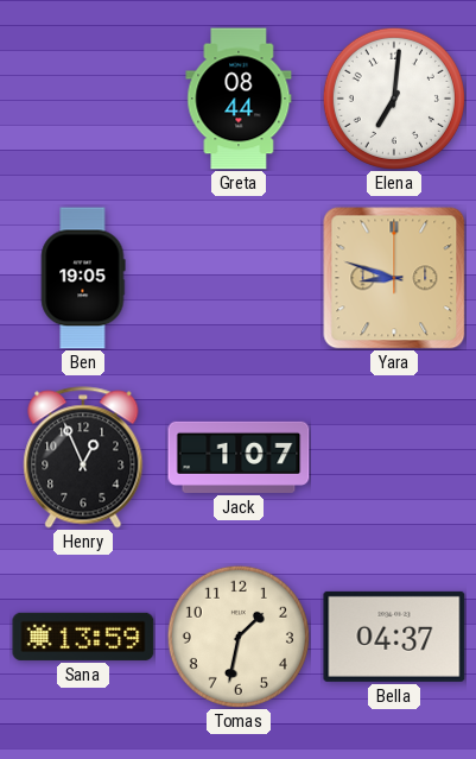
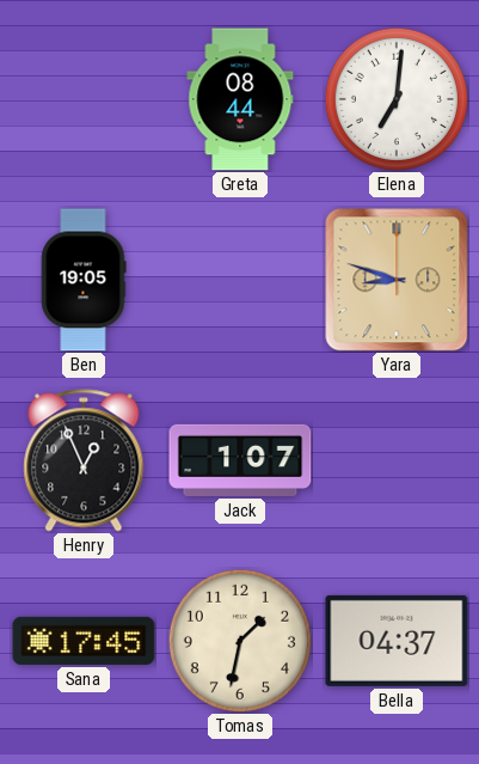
Sana: 13:59 -> 17:45
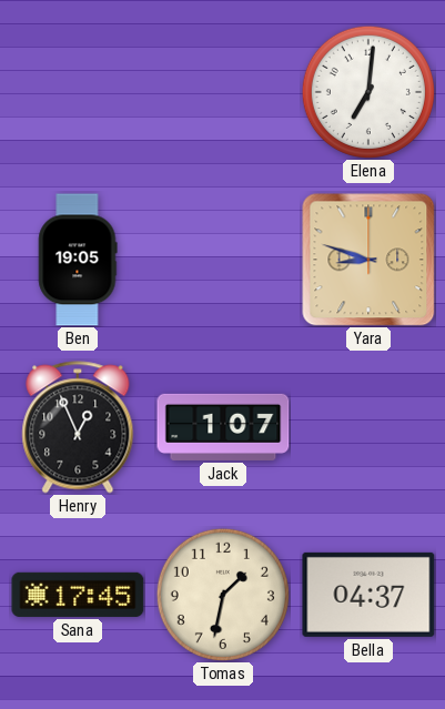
Greta: 08:44 -> none
